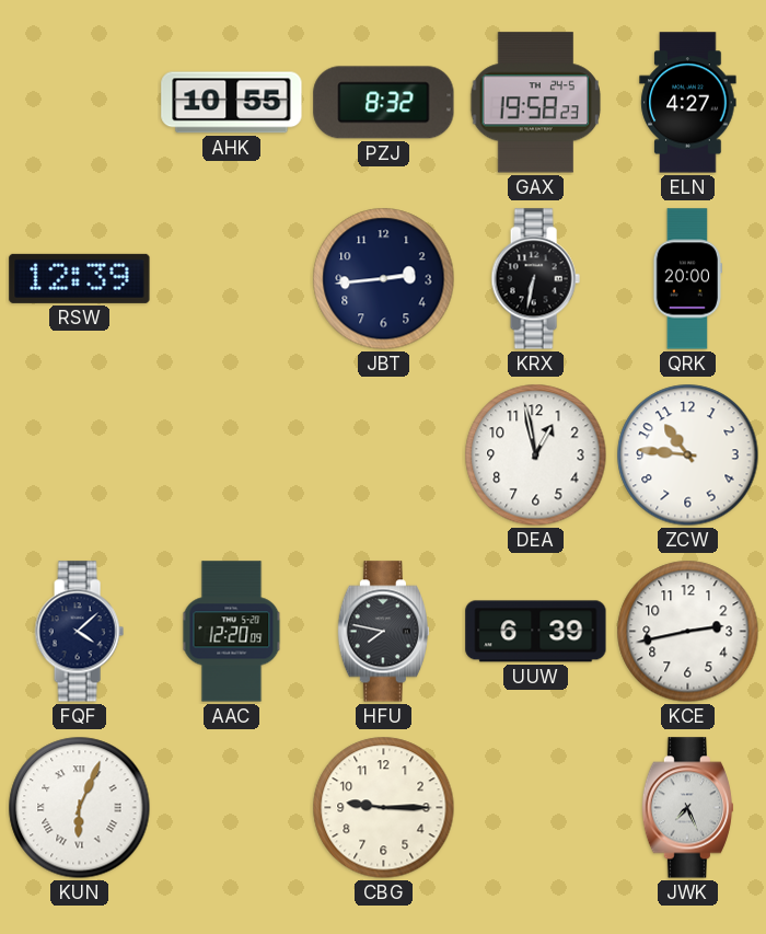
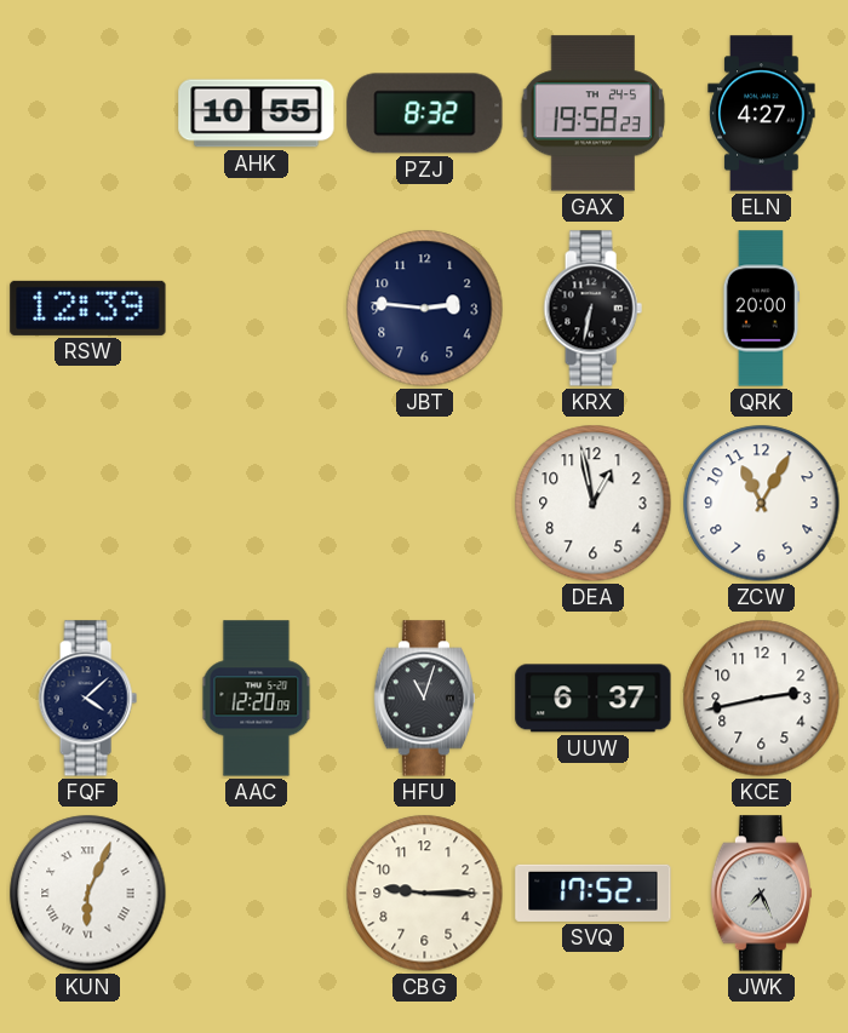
JBT: 2:44 -> 2:46
ZCW: 10:46 -> 11:05
HFU: 7:47 -> 11:03
UUW: 6:39 -> 6:37
SVQ: none -> 17:52
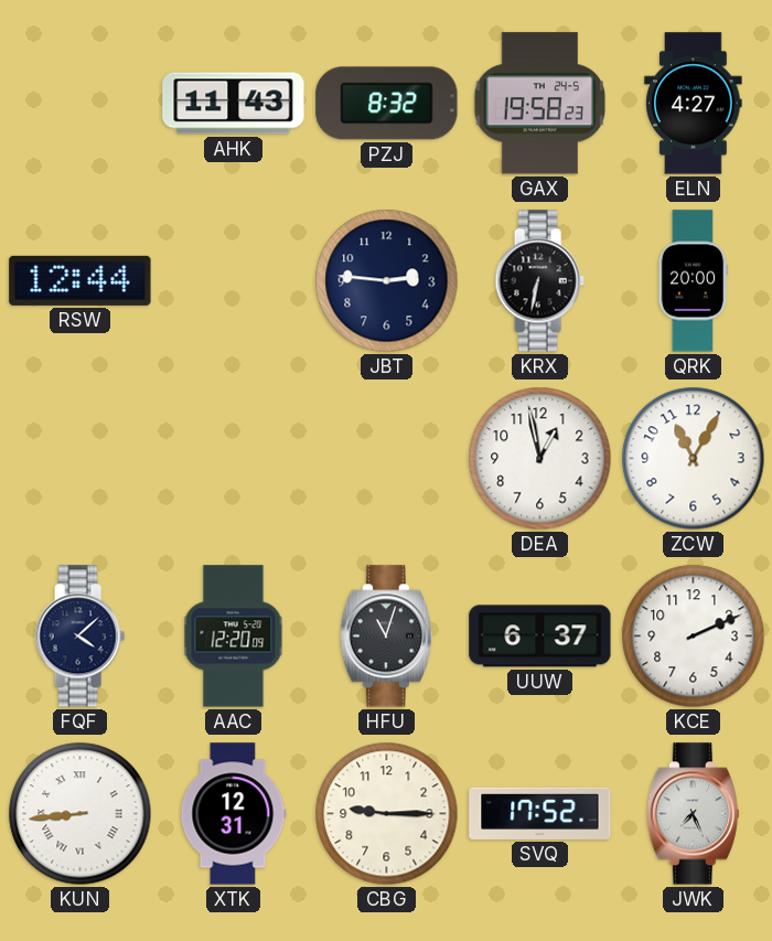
AHK: 10:55 -> 11:43
RSW: 12:39 -> 12:44
KCE: 2:43 -> 2:11
KUN: 6:04 -> 8:44
XTK: none -> 12:31
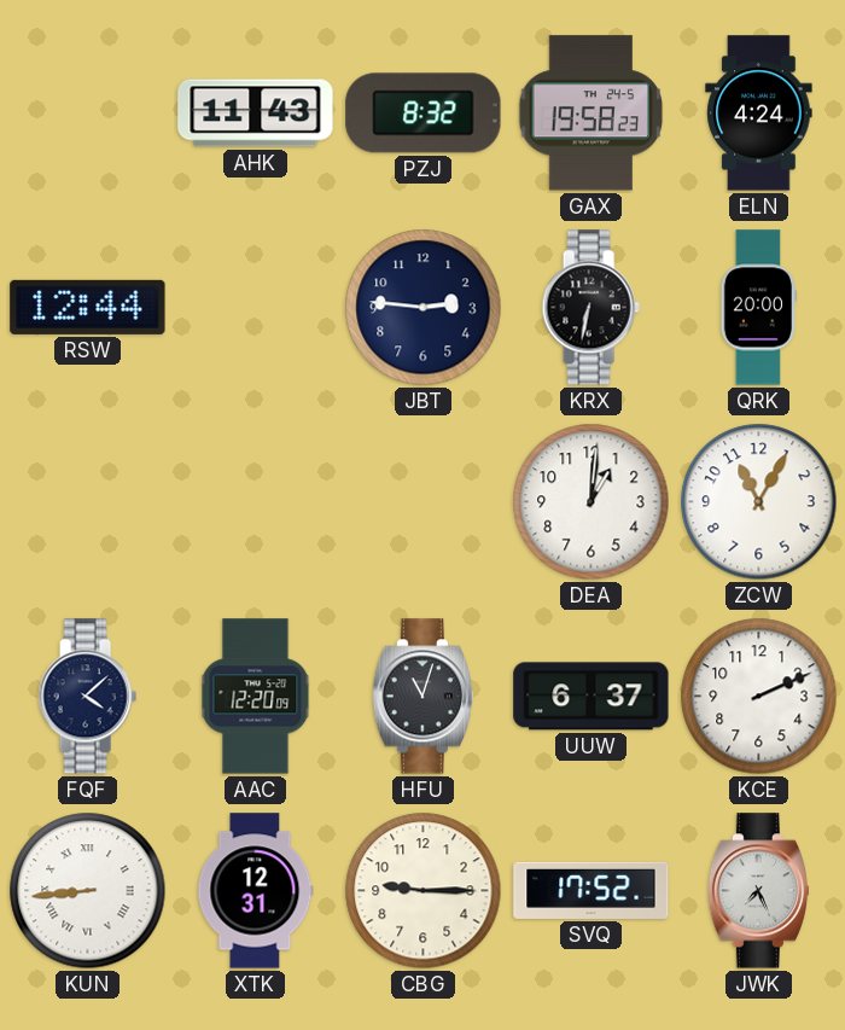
ELN: 4:27 -> 4:24
DEA: 12:58 -> 1:01
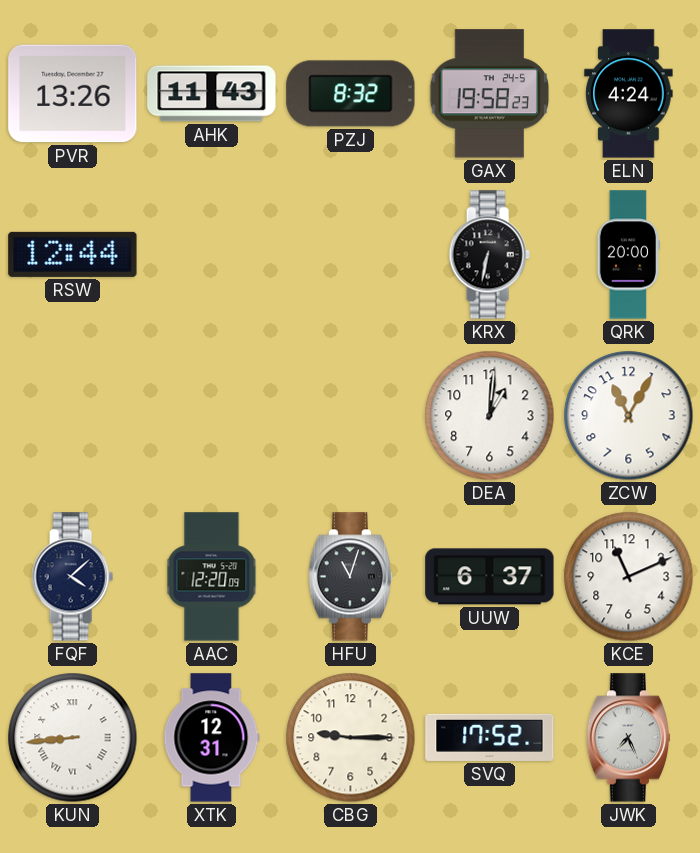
PVR: none -> 13:26
JBT: 2:46 -> none
KCE: 2:11 -> 11:11
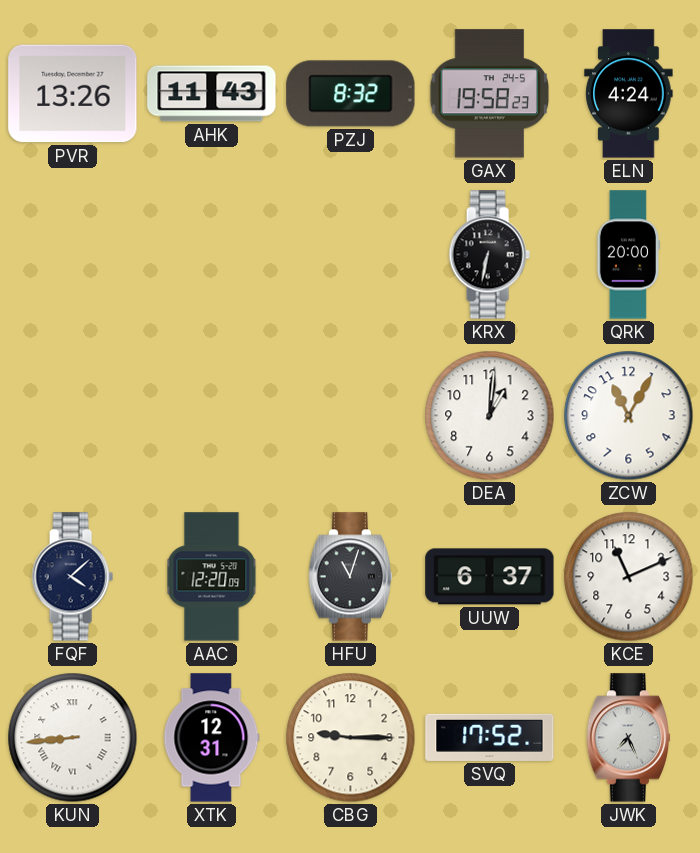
RSW: 12:44 -> none
